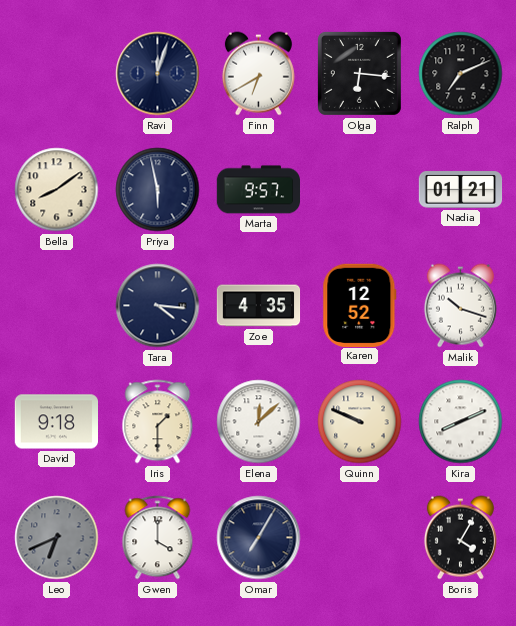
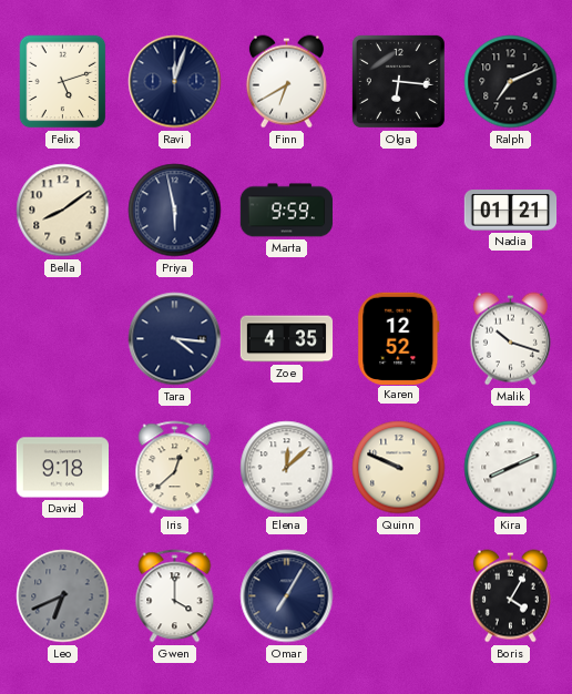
Felix: none -> 5:12
Marta: 9:57 -> 9:59
Iris: 1:30 -> 12:38
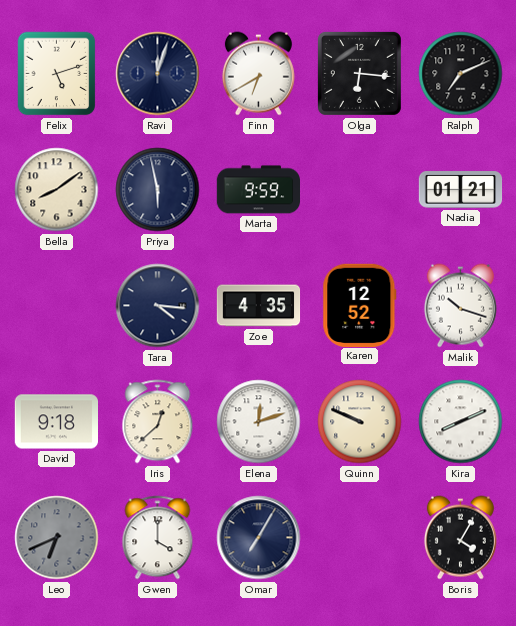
Elena: 12:08 -> 12:12
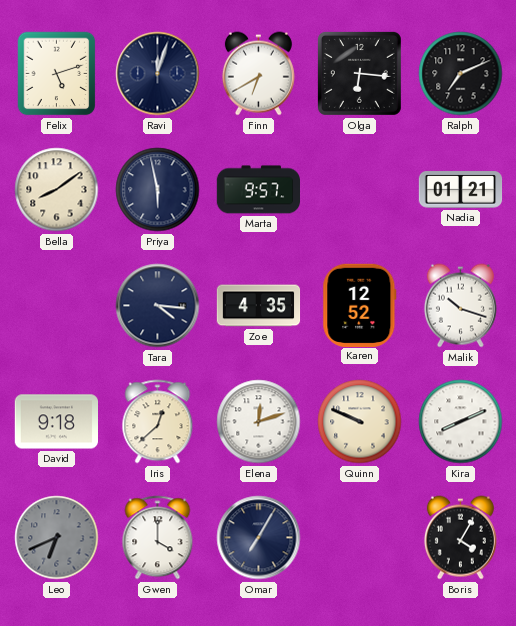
Marta: 9:59 -> 9:57
